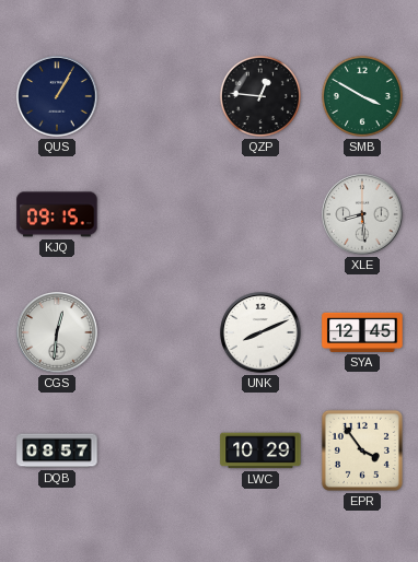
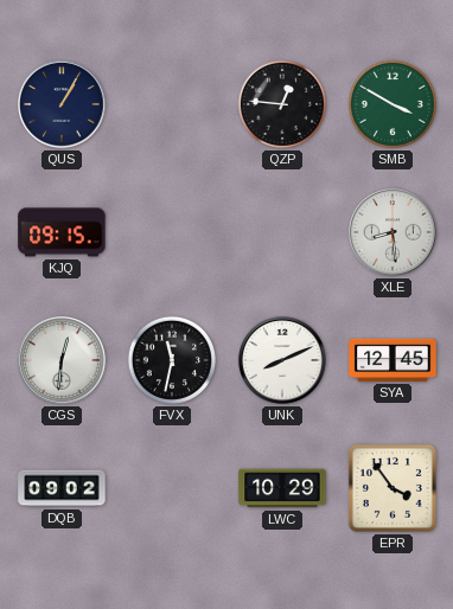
FVX: none -> 11:32
DQB: 08:57 -> 09:02
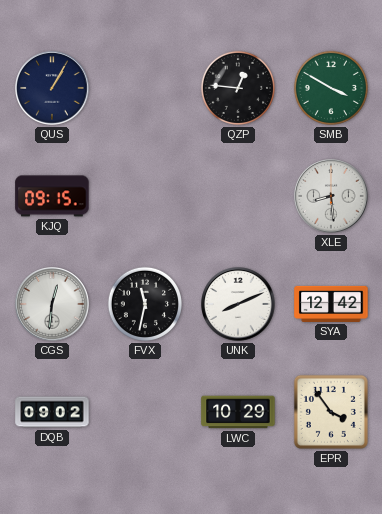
SYA: 12:45 -> 12:42
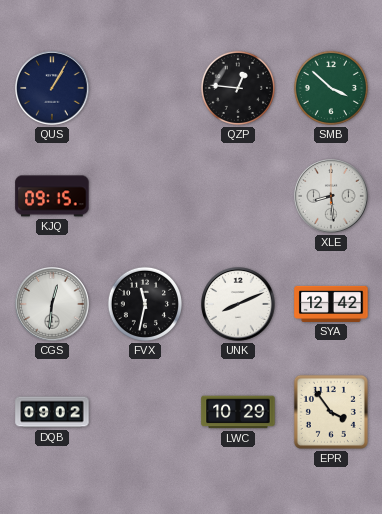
SMB: 3:50 -> 3:52
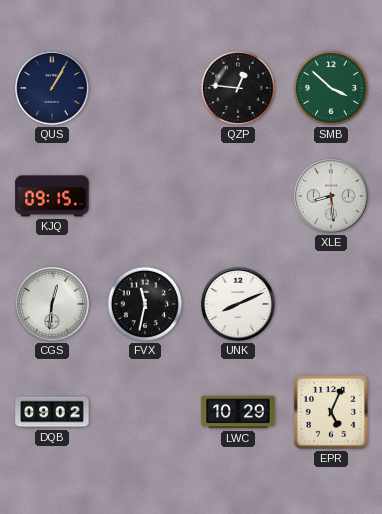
SYA: 12:42 -> none
EPR: 3:54 -> 5:04
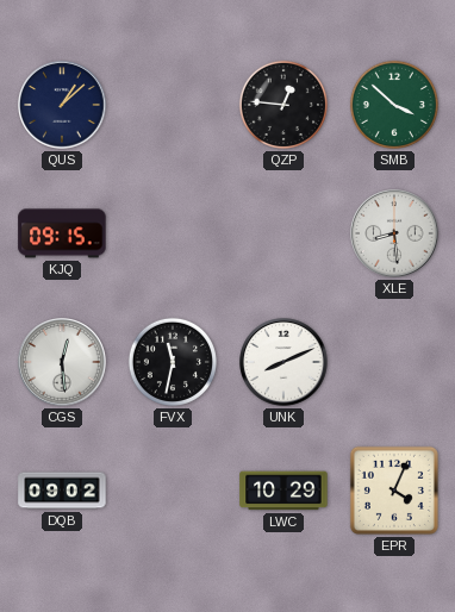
QUS: 1:05 -> 1:08
CGS: 12:31 -> 12:29
EPR: 5:04 -> 4:04
